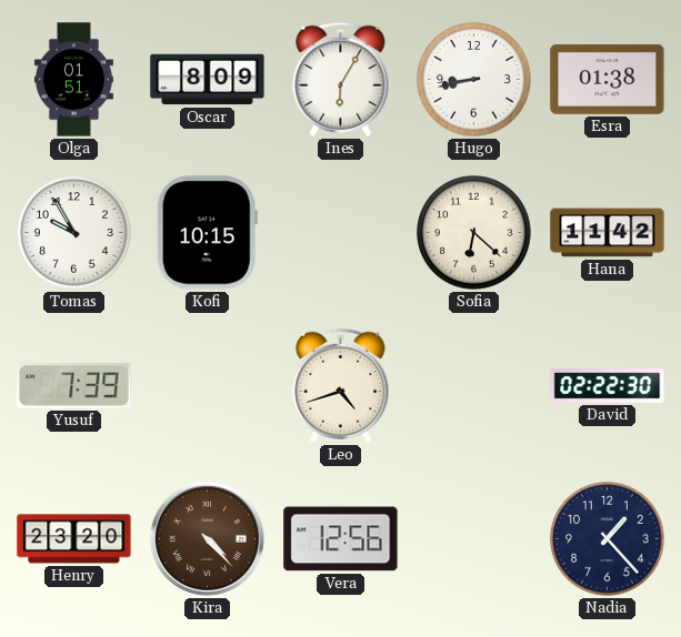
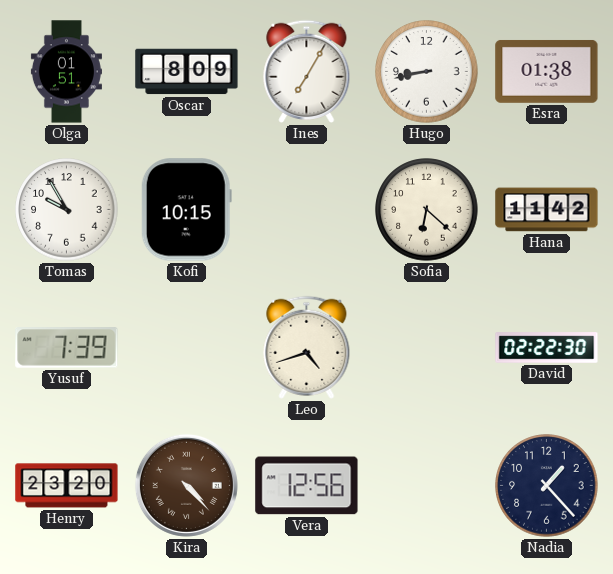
Ines: 6:05 -> 7:05
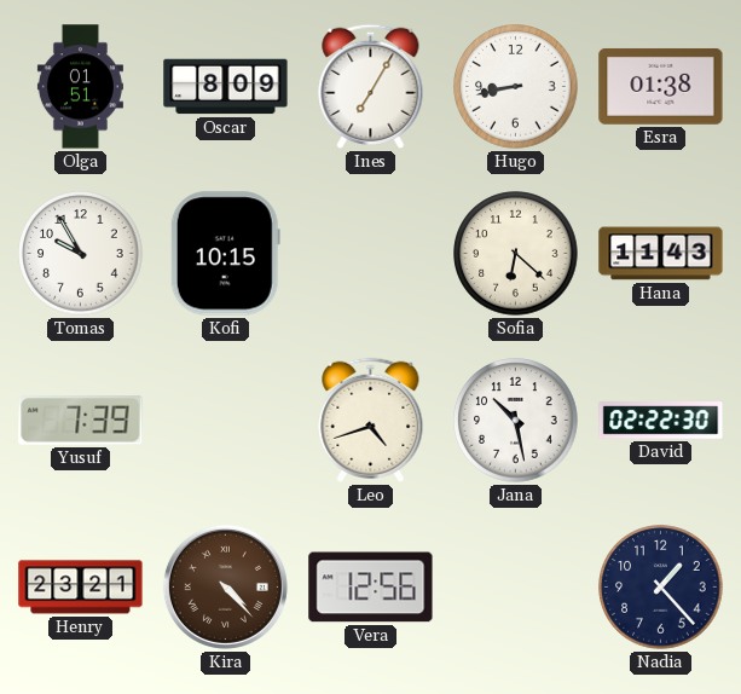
Hana: 11:42 -> 11:43
Jana: none -> 10:28
Henry: 23:20 -> 23:21
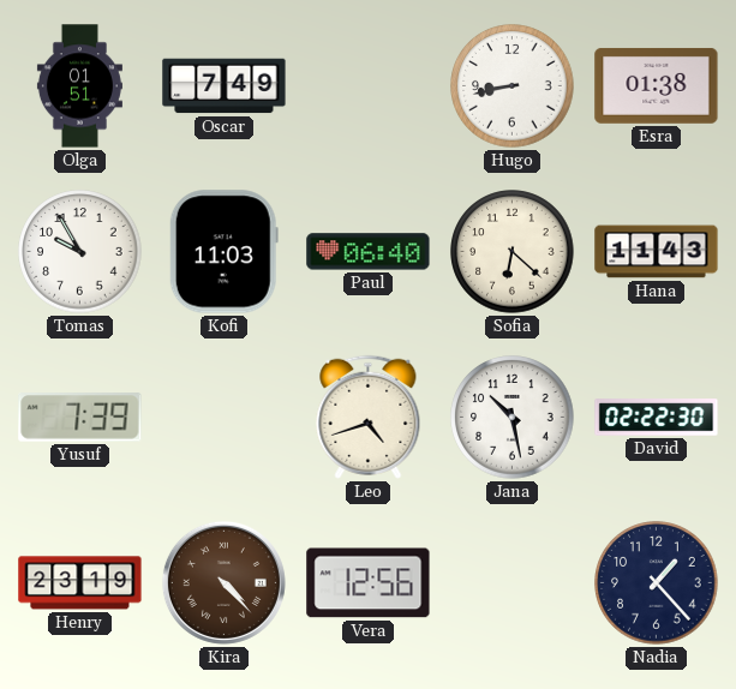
Oscar: 8:09 -> 7:49
Ines: 7:05 -> none
Kofi: 10:15 -> 11:03
Paul: none -> 06:40
Henry: 23:21 -> 23:19
